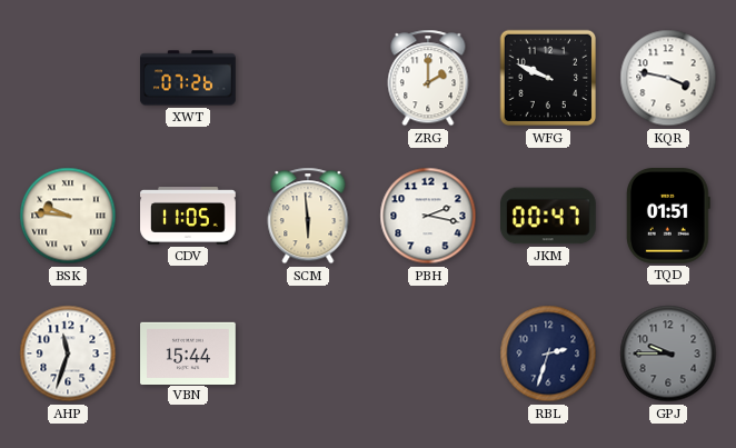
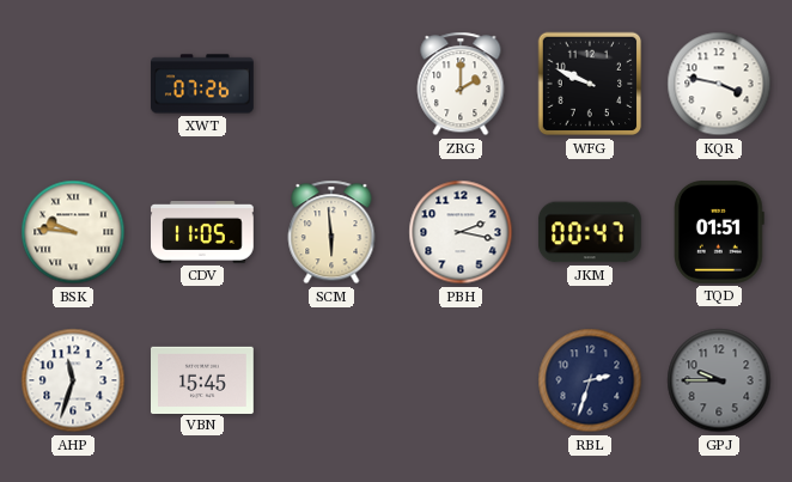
VBN: 15:44 -> 15:45
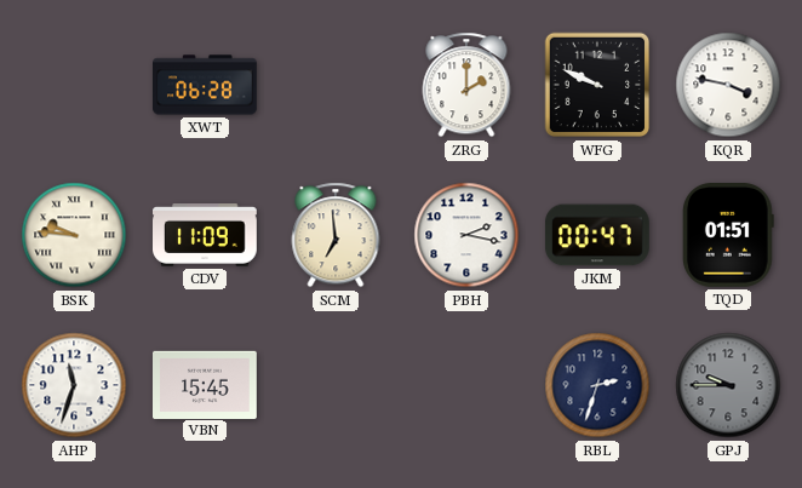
XWT: 07:26 -> 06:28
CDV: 11:05 -> 11:09
SCM: 5:59 -> 6:59
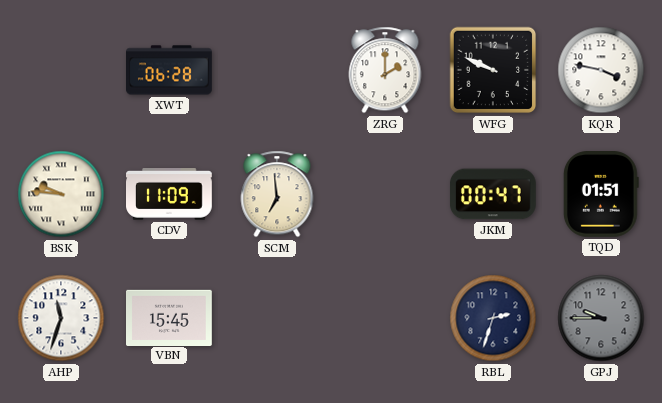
PBH: 2:17 -> none
